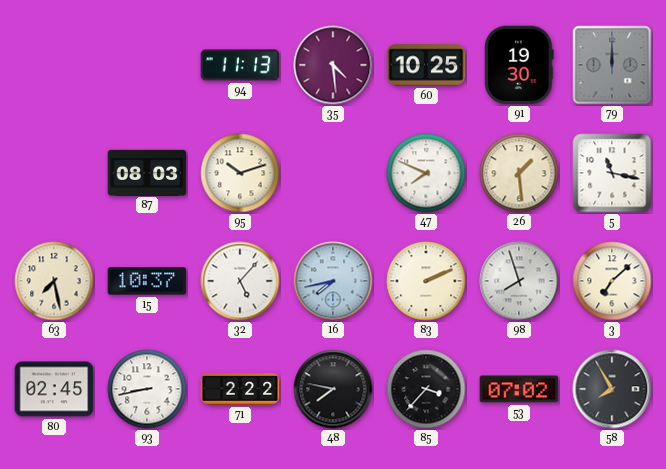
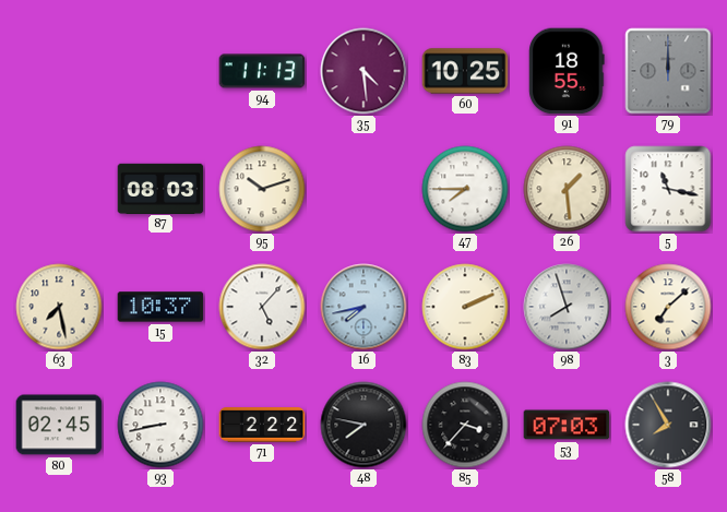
91: 19:30 -> 18:55
47: 7:49 -> 7:45
53: 07:02 -> 07:03
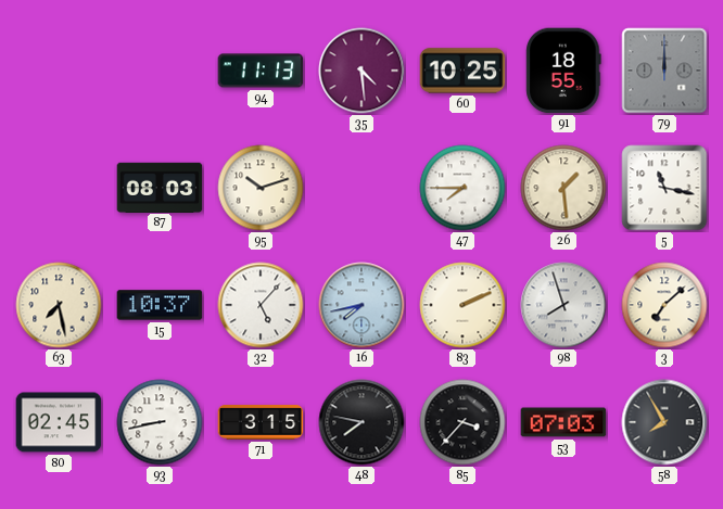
71: 2:22 -> 3:15
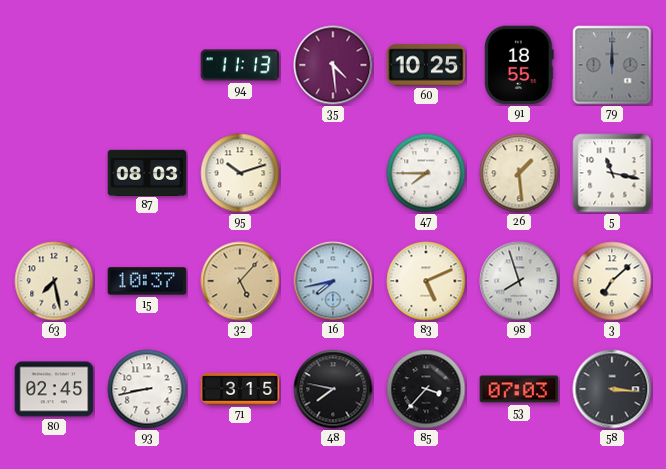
32 dial: white -> champagne
83: 2:11 -> 5:11
58: 7:55 -> 3:16
